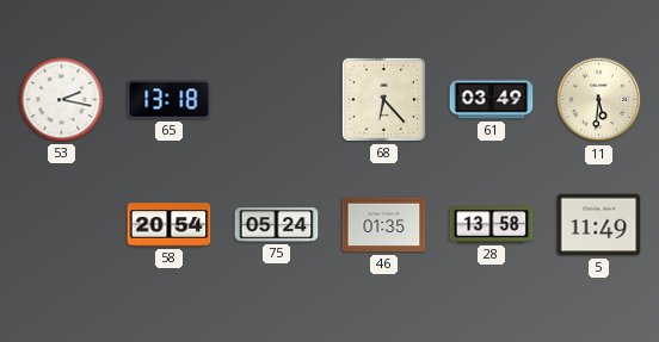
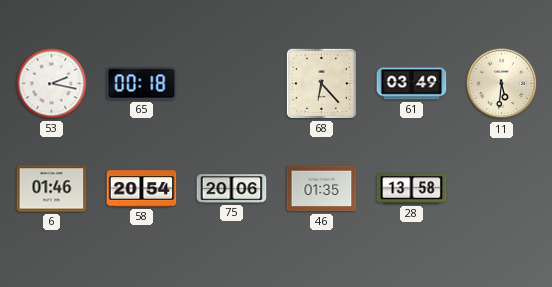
65: 13:18 -> 00:18
6: none -> 01:46
75: 05:24 -> 20:06
5: 11:49 -> none
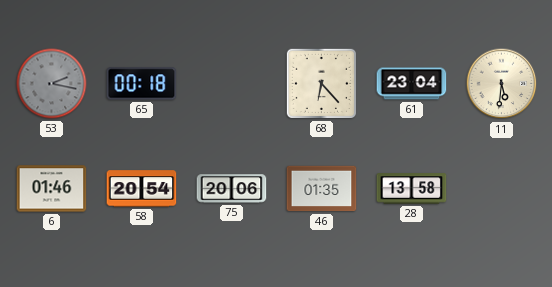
53 dial: white -> grey
61: 03:49 -> 23:04
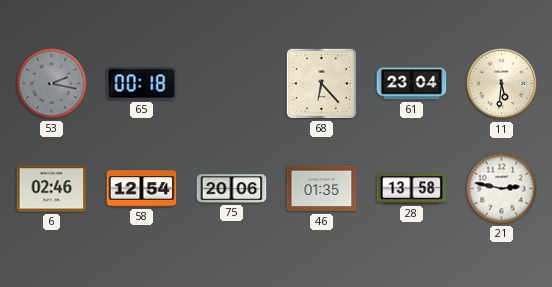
6: 01:46 -> 02:46
58: 20:54 -> 12:54
21: none -> 2:47
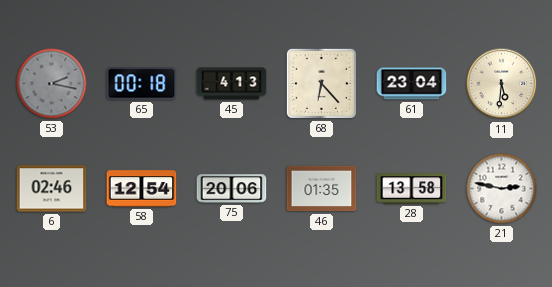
45: none -> 4:13
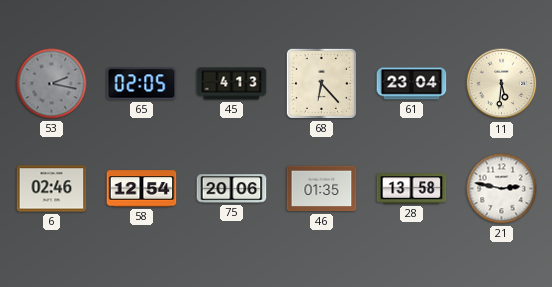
65: 00:18 -> 02:05
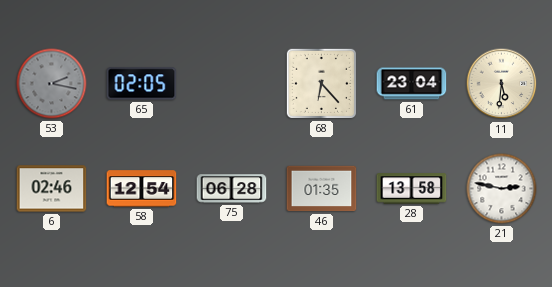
45: 4:13 -> none
75: 20:06 -> 06:28
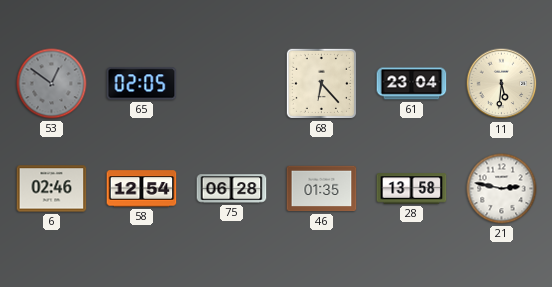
53: 2:17 -> 12:51
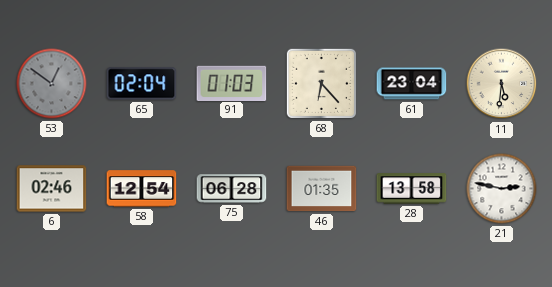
65: 02:05 -> 02:04
91: none -> 01:03
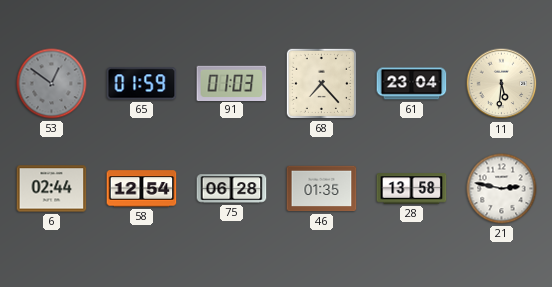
65: 02:04 -> 01:59
68: 6:23 -> 7:23
6: 02:46 -> 02:44
